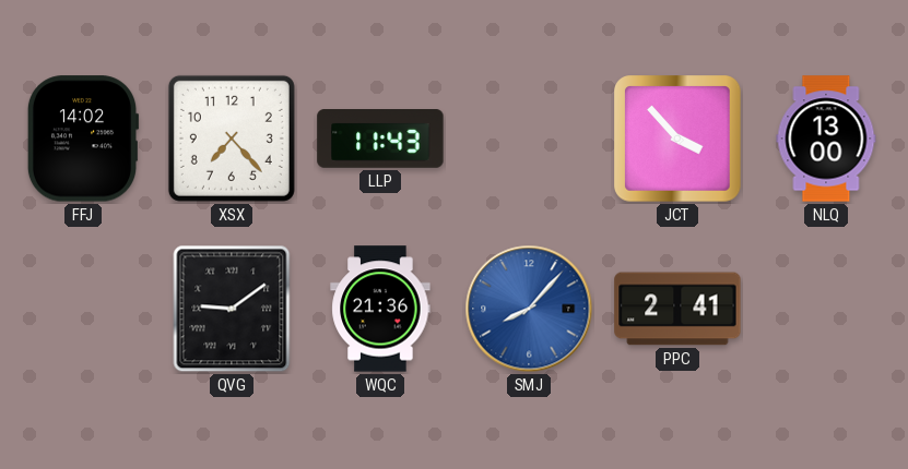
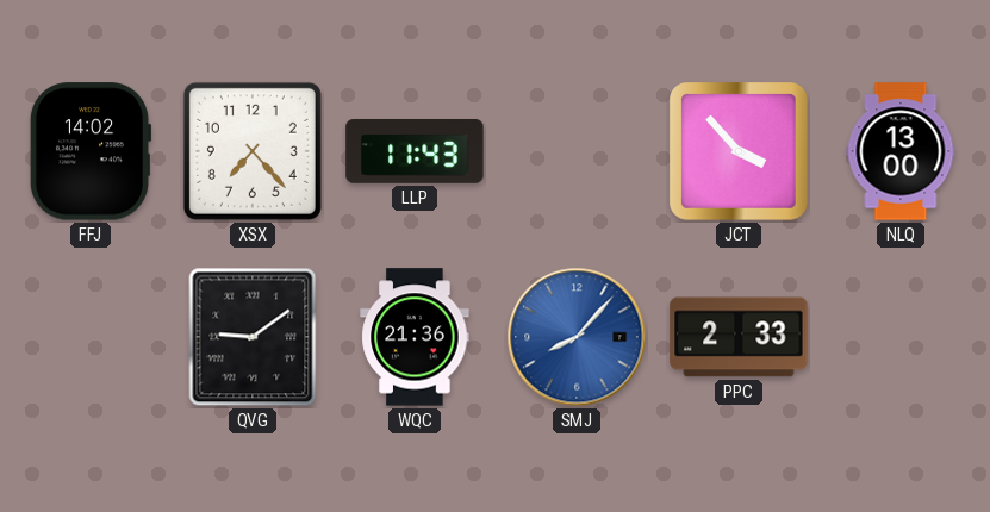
PPC: 2:41 -> 2:33
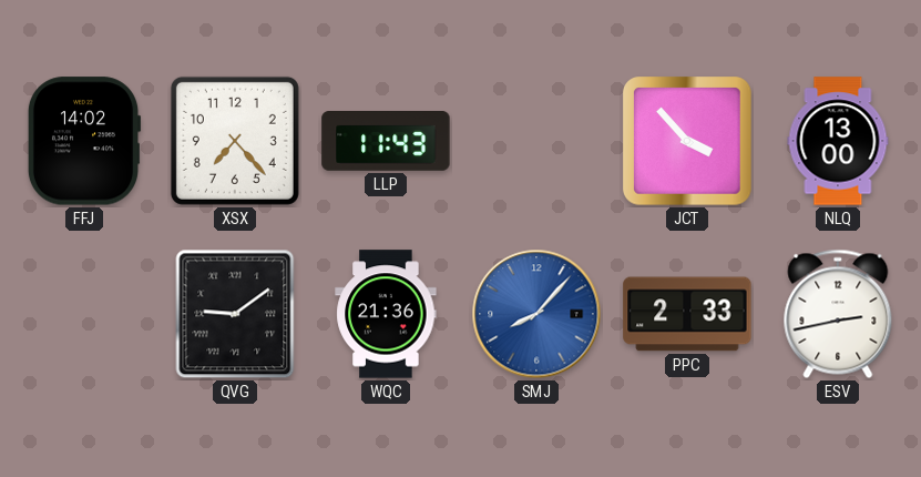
ESV: none -> 2:43
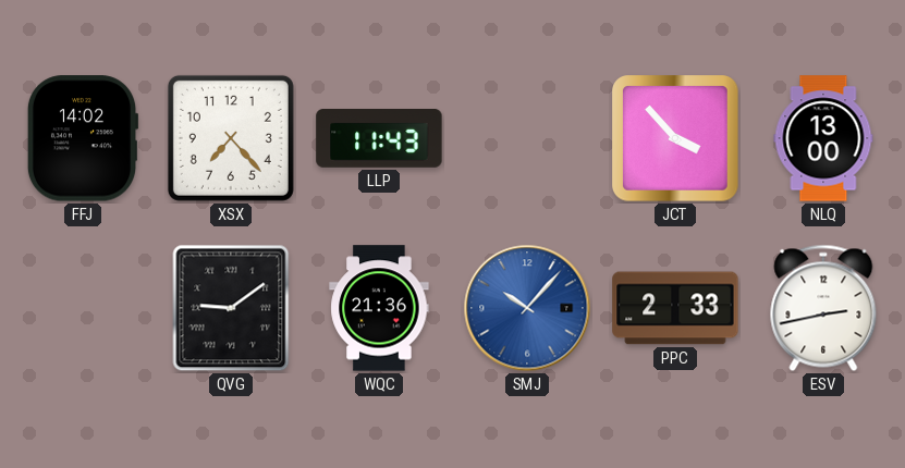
SMJ: 8:07 -> 10:07
